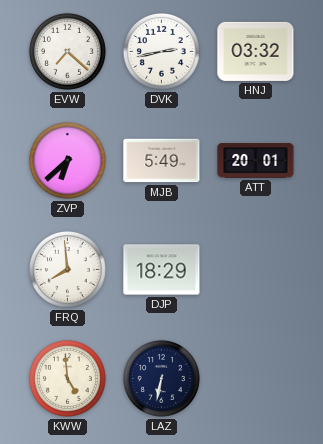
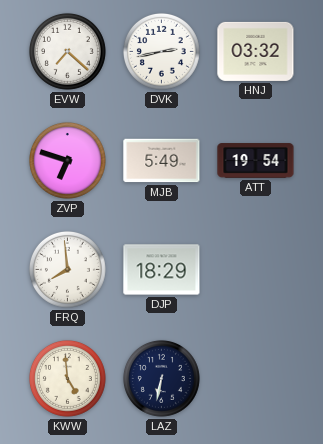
ZVP: 6:38 -> 6:48
ATT: 20:01 -> 19:54
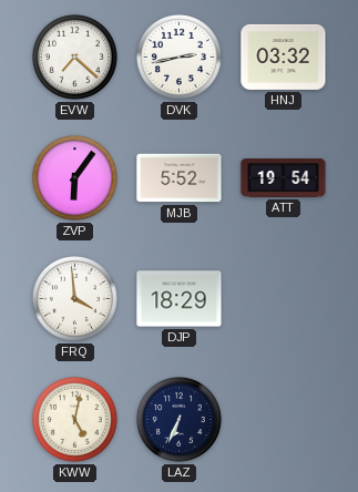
ZVP: 6:48 -> 6:06
MJB: 5:49 -> 5:52
FRQ: 7:59 -> 3:59
KWW: 4:59 -> 5:02
LAZ: 6:32 -> 6:34
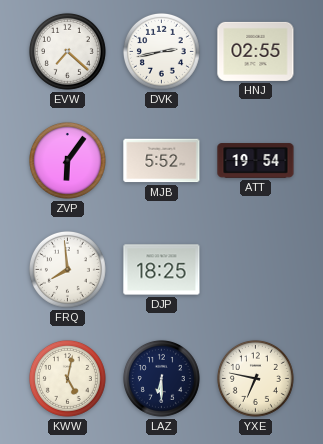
HNJ: 03:32 -> 02:55
FRQ: 3:59 -> 7:59
DJP: 18:29 -> 18:25
LAZ: 6:34 -> 6:30
YXE: none -> 6:47
